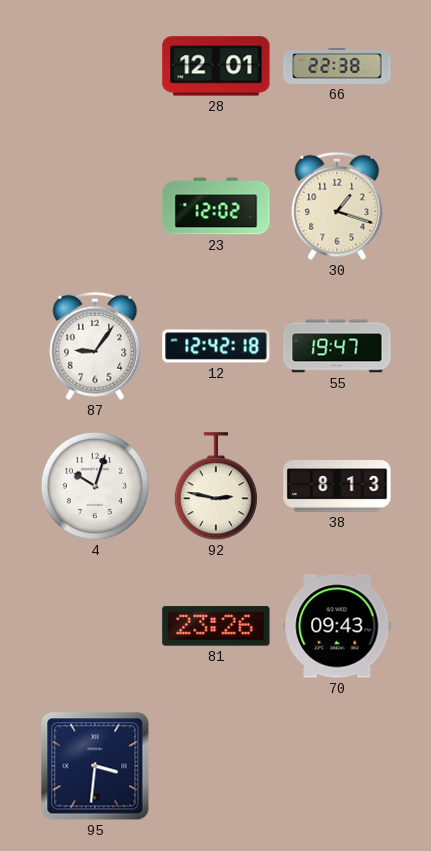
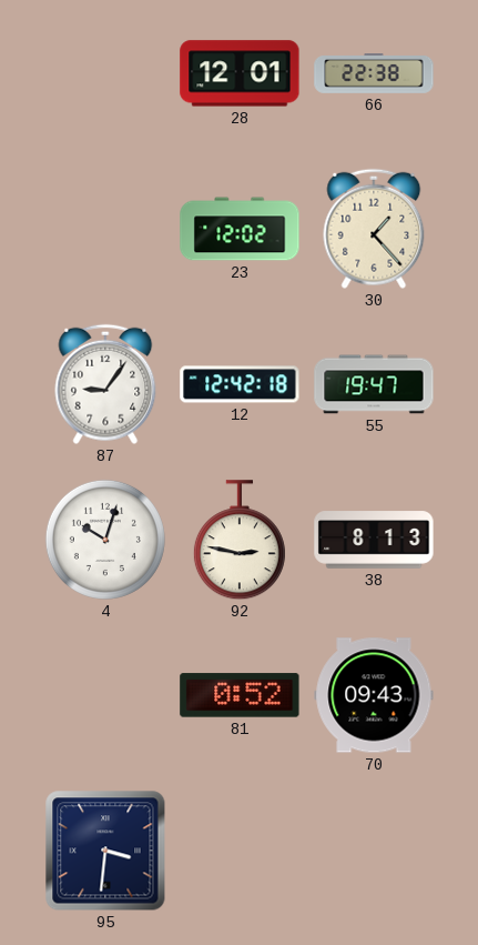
30: 1:18 -> 1:23
81: 23:26 -> 0:52
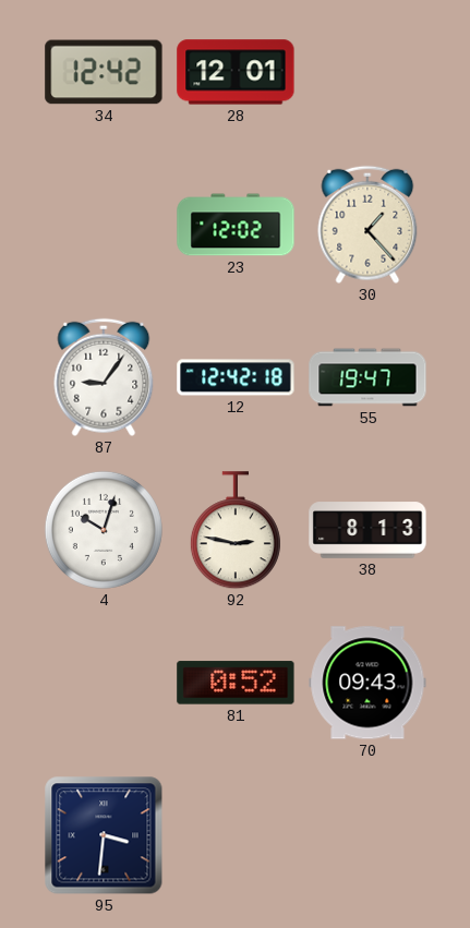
34: none -> 12:42
66: 22:38 -> none
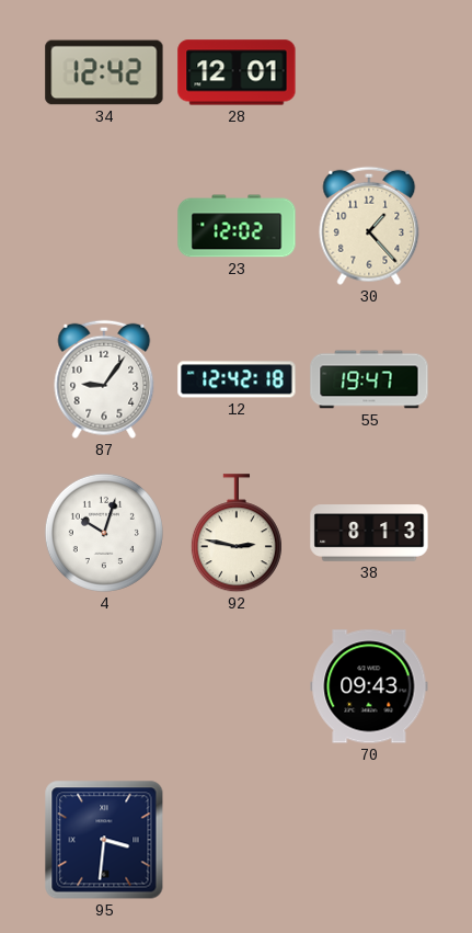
81: 0:52 -> none
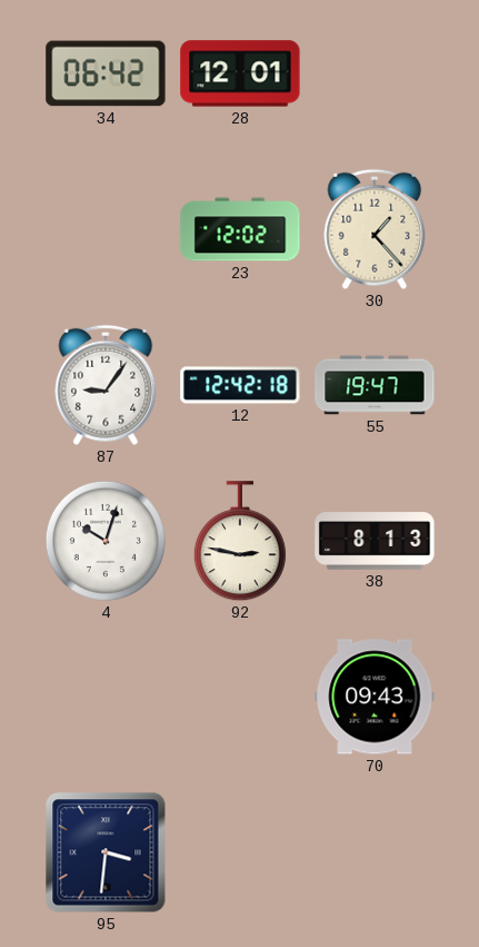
34: 12:42 -> 06:42
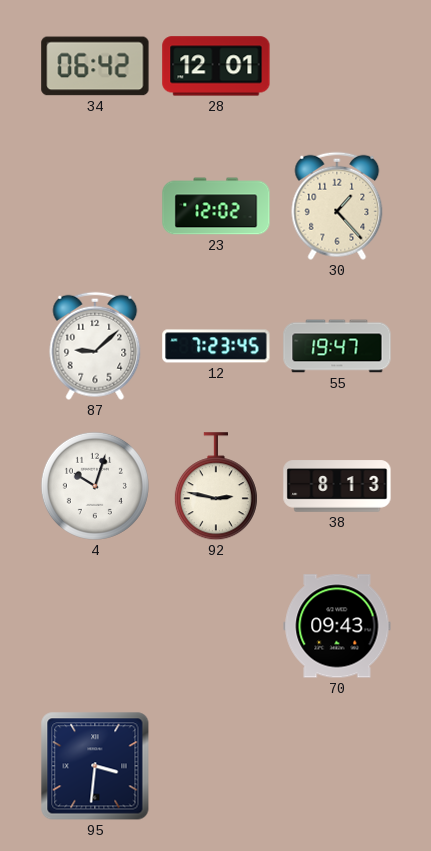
87: 9:06 -> 9:08
12: 12:42 -> 7:23
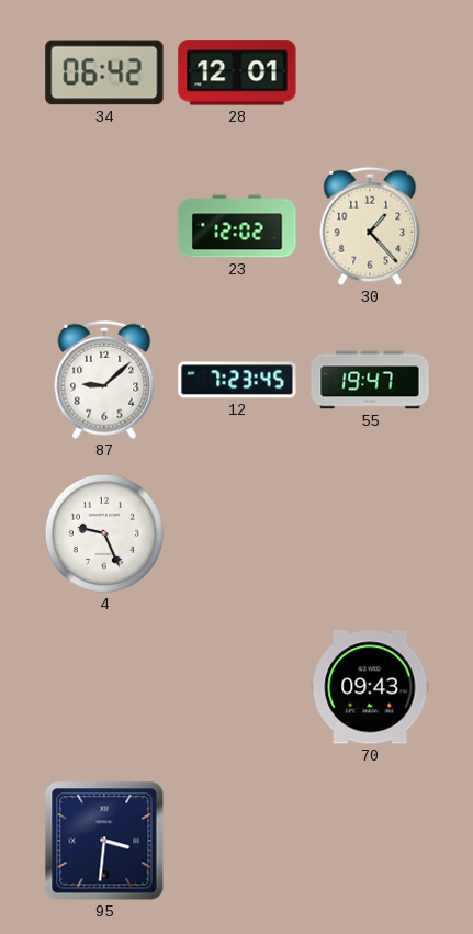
4: 10:03 -> 9:26
92: 2:47 -> none
38: 8:13 -> none
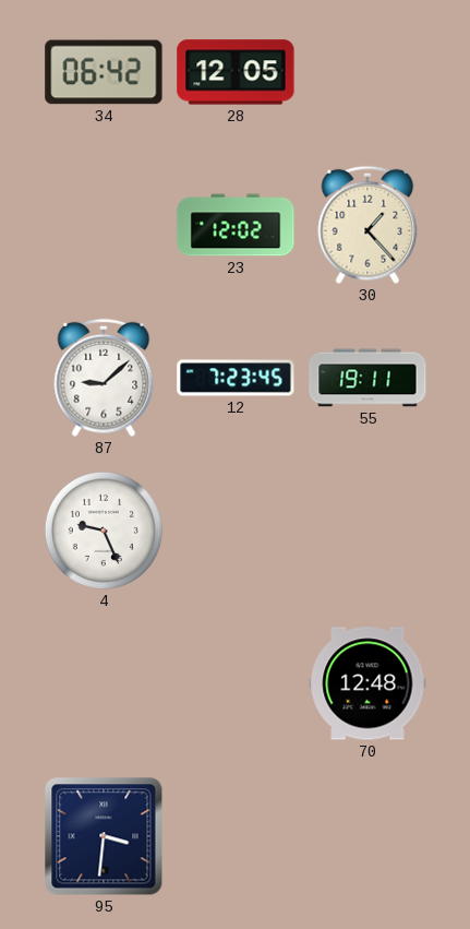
28: 12:01 -> 12:05
55: 19:47 -> 19:11
70: 09:43 -> 12:48
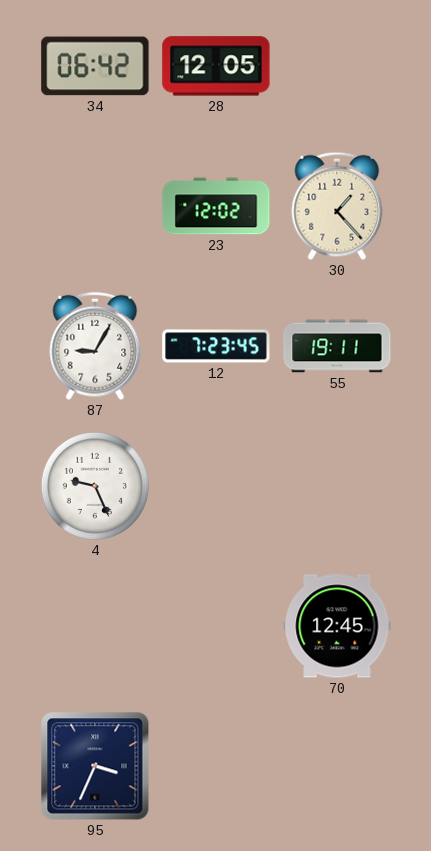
87: 9:08 -> 9:05
70: 12:48 -> 12:45
95: 3:31 -> 3:34
